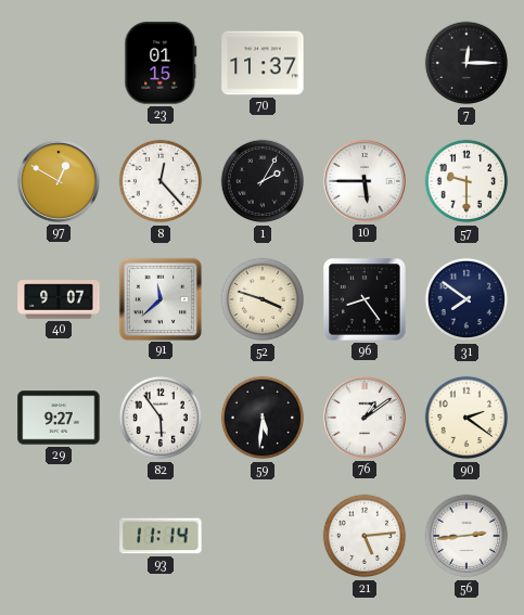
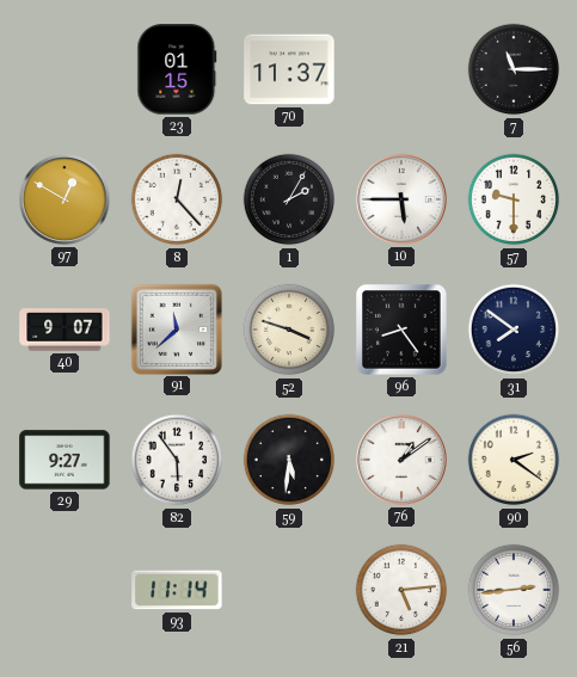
7: 12:15 -> 11:15
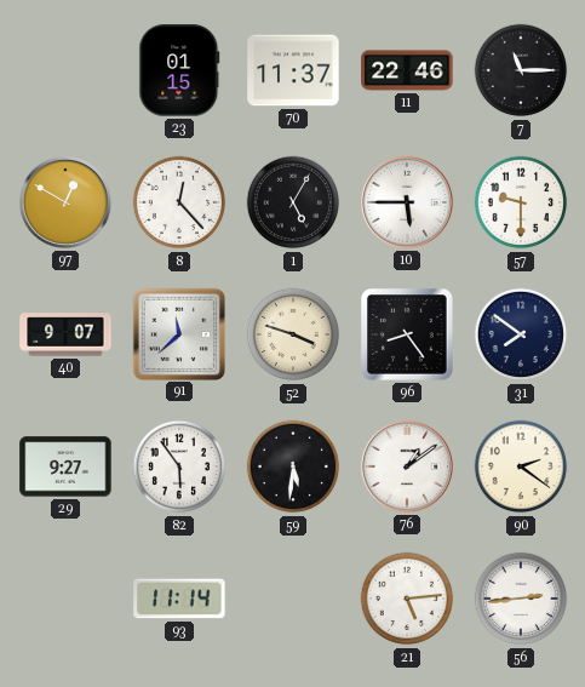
11: none -> 22:46
1: 2:05 -> 5:05
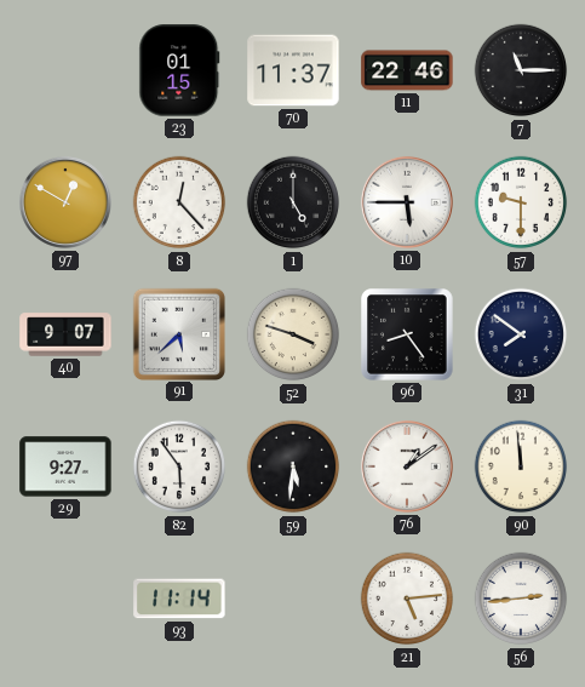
1: 5:05 -> 5:00
91: 11:38 -> 5:38
90: 2:21 -> 11:59
